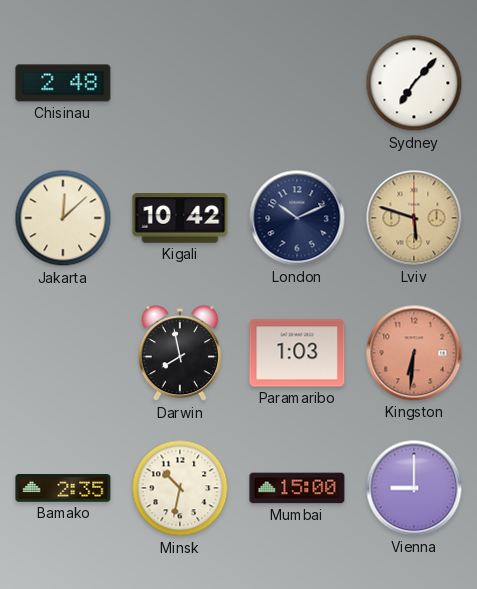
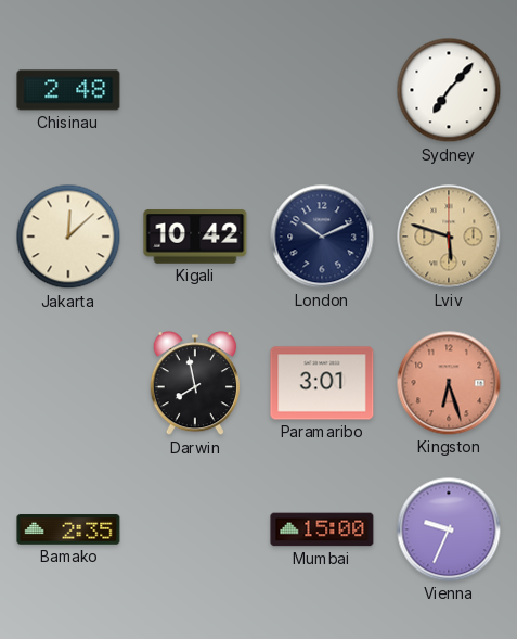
Paramaribo: 1:03 -> 3:01
Kingston: 6:31 -> 6:27
Minsk: 10:32 -> none
Vienna: 9:00 -> 9:34
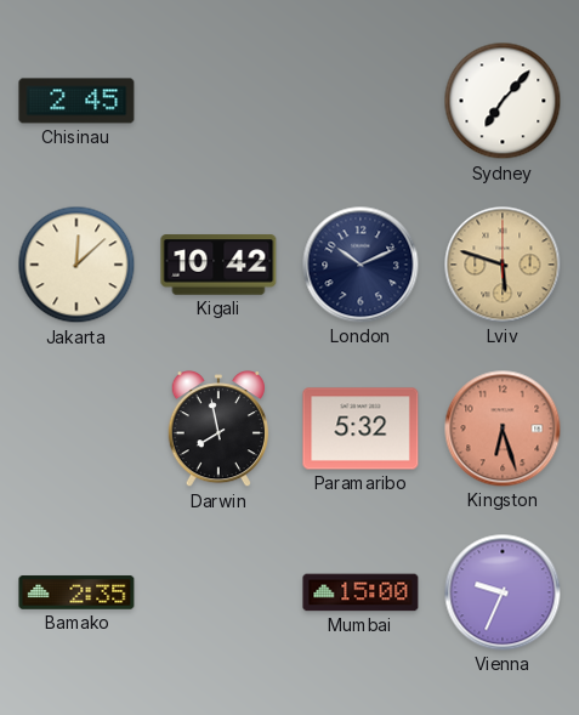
Chisinau: 2:48 -> 2:45
Paramaribo: 3:01 -> 5:32
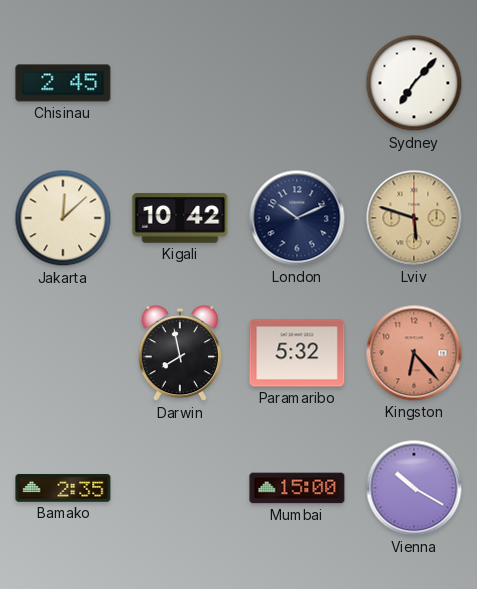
Kingston: 6:27 -> 6:23
Vienna: 9:34 -> 10:20
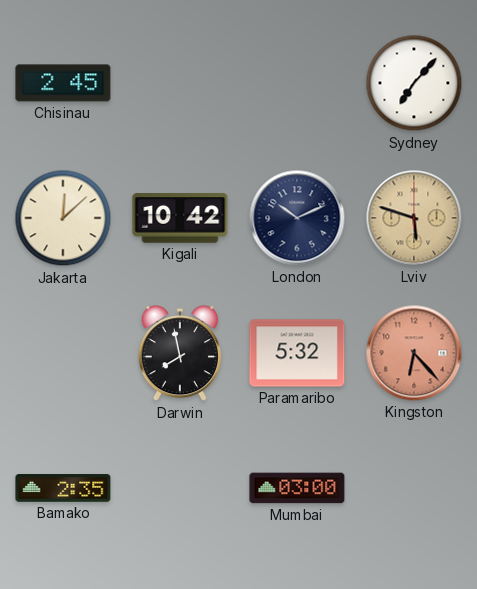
Mumbai: 15:00 -> 03:00
Vienna: 10:20 -> none
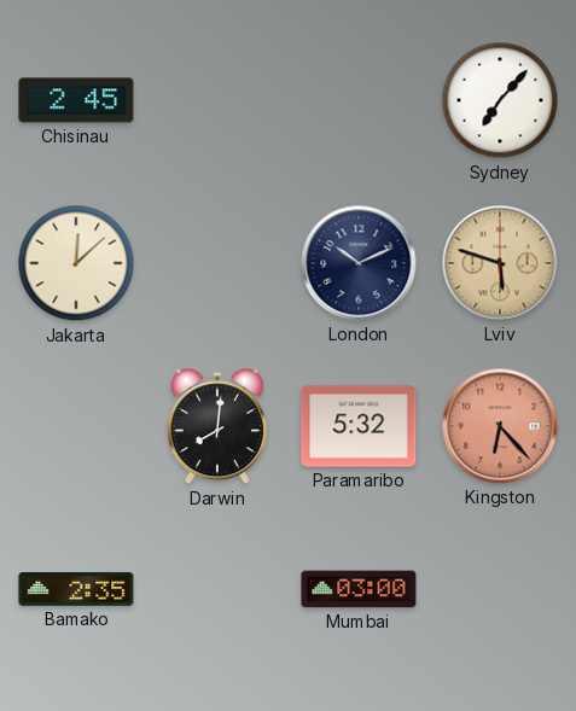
Kigali: 10:42 -> none
Darwin: 7:58 -> 8:01
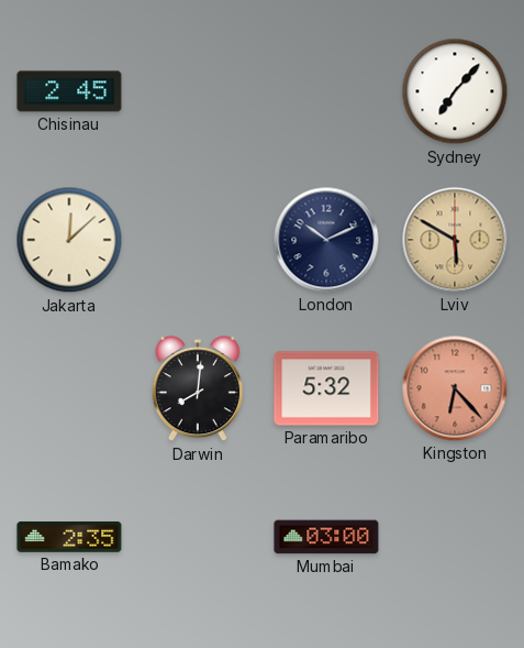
Lviv: 5:48 -> 5:50
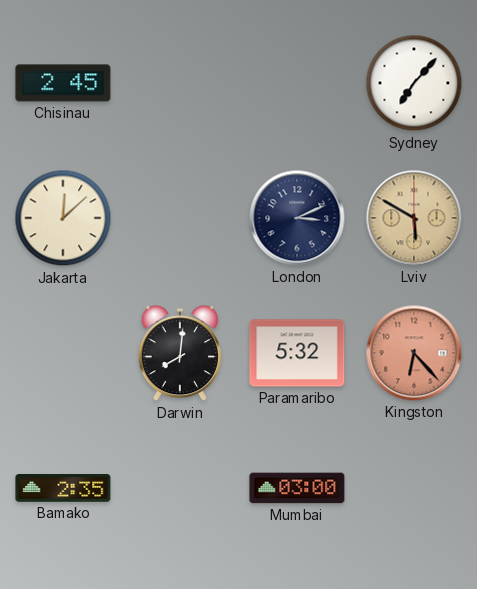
London: 10:11 -> 3:11
